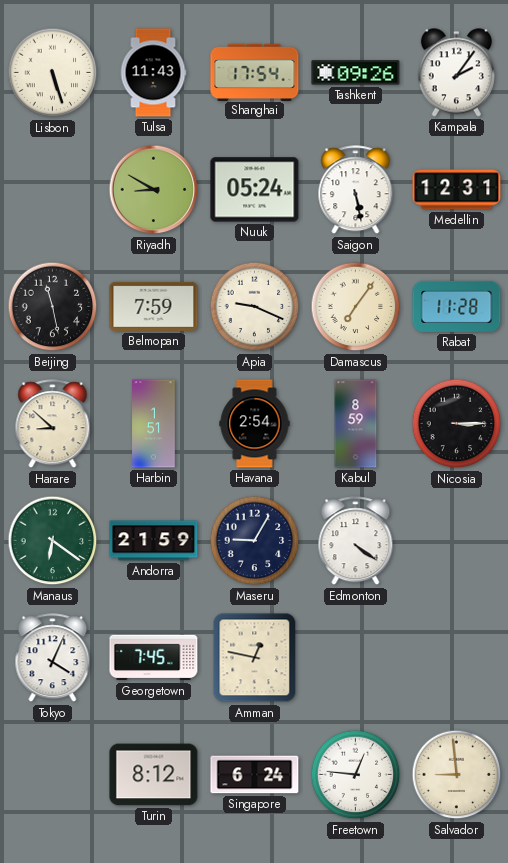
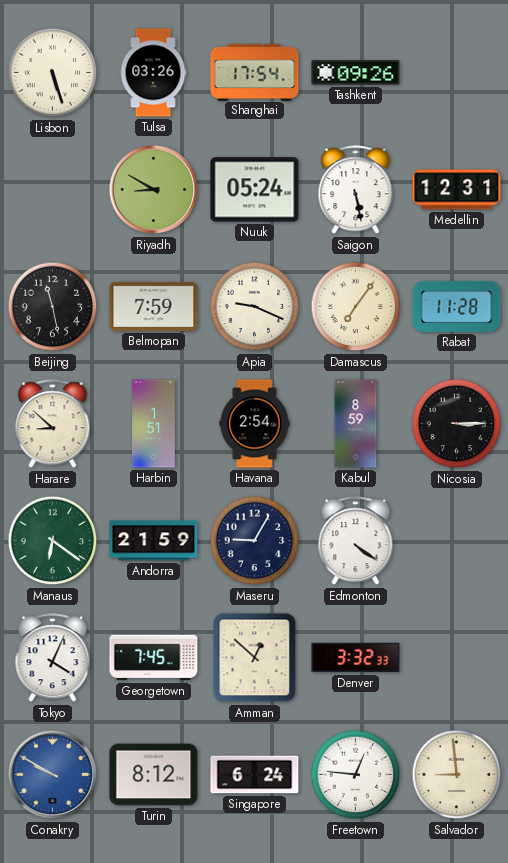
Tulsa: 11:43 -> 03:26
Kampala: 2:06 -> none
Amman: 12:47 -> 12:52
Denver: none -> 3:32
Conakry: none -> 9:50
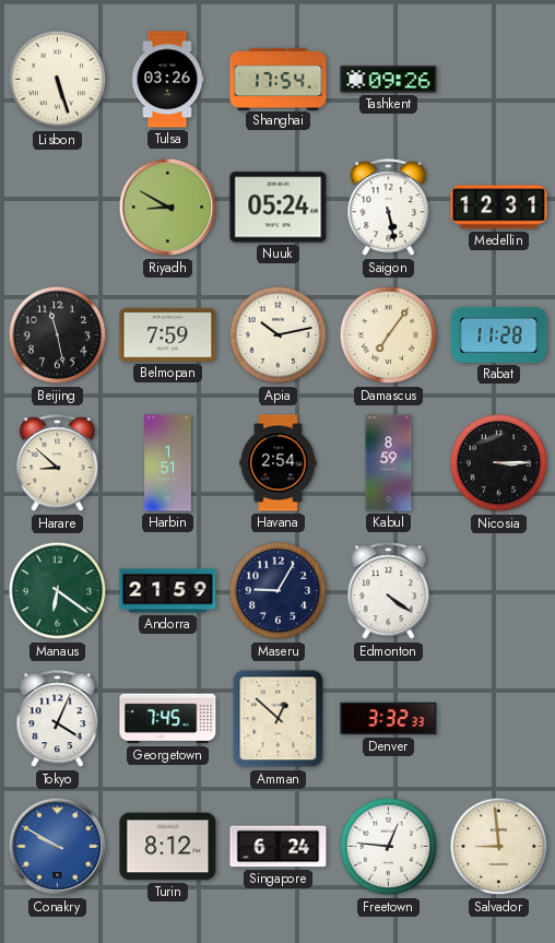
Apia: 9:19 -> 10:13
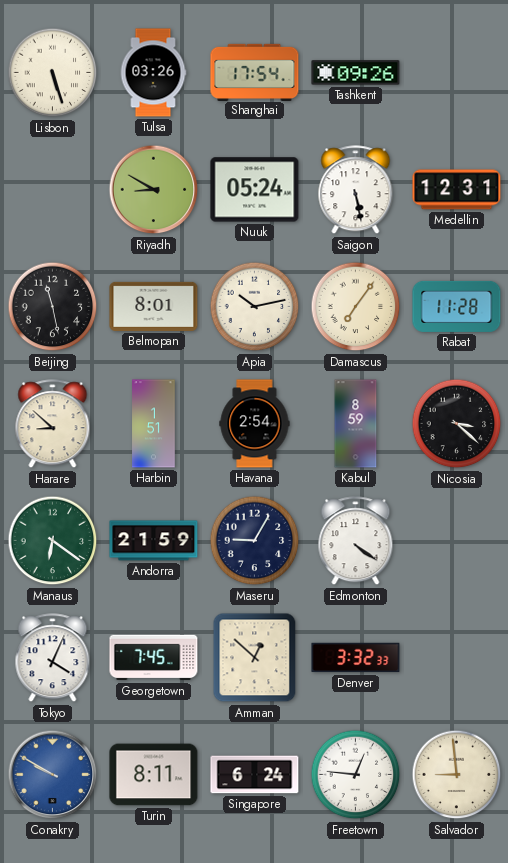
Belmopan: 7:59 -> 8:01
Nicosia: 3:15 -> 3:22
Turin: 8:12 -> 8:11
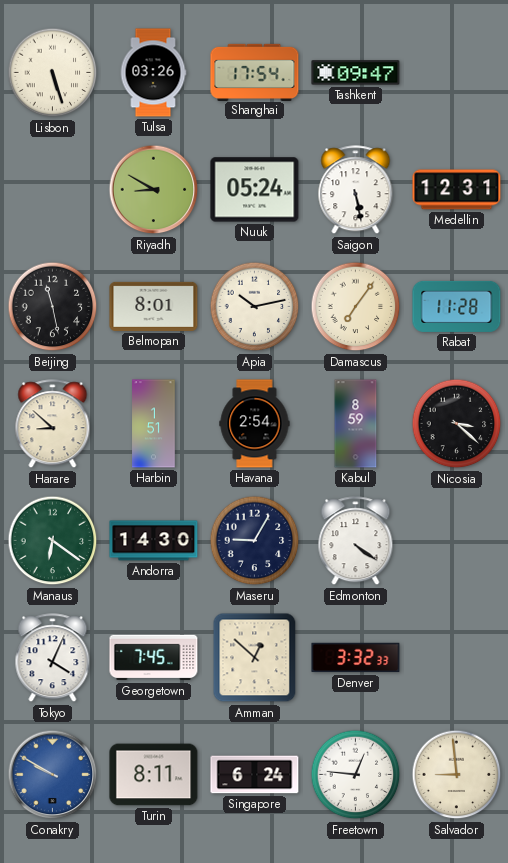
Tashkent: 09:26 -> 09:47
Andorra: 21:59 -> 14:30
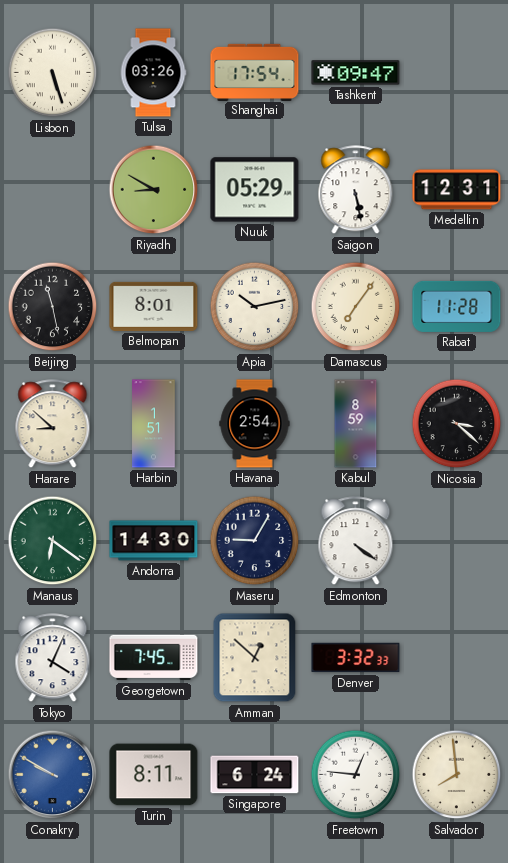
Nuuk: 05:24 -> 05:29
Salvador: 8:59 -> 7:59
